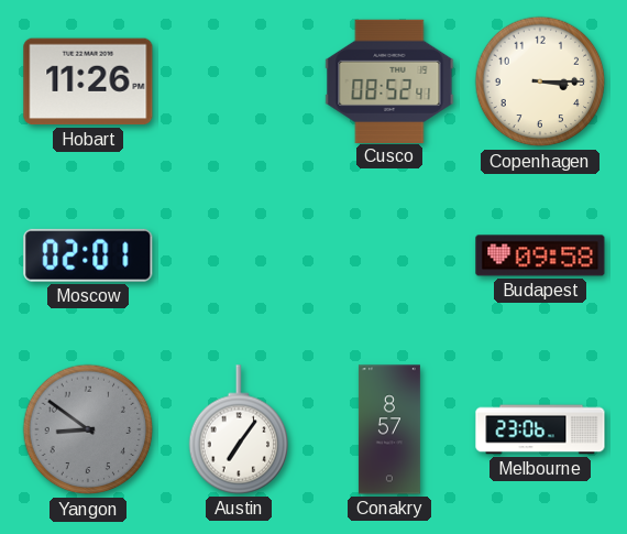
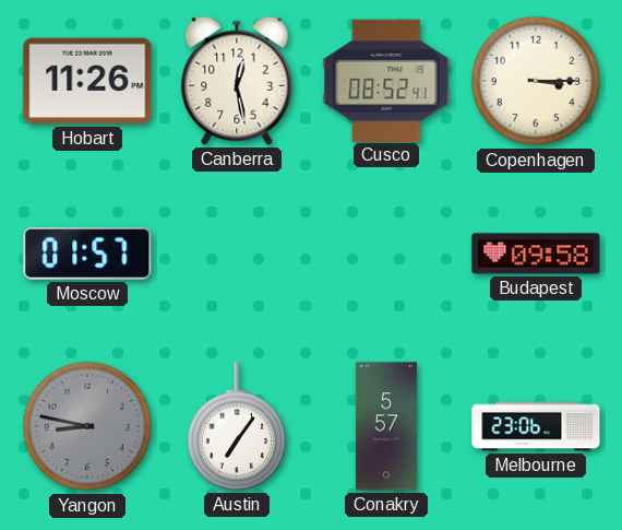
Canberra: none -> 12:28
Moscow: 02:01 -> 01:57
Yangon: 8:51 -> 8:47
Conakry: 8:57 -> 5:57
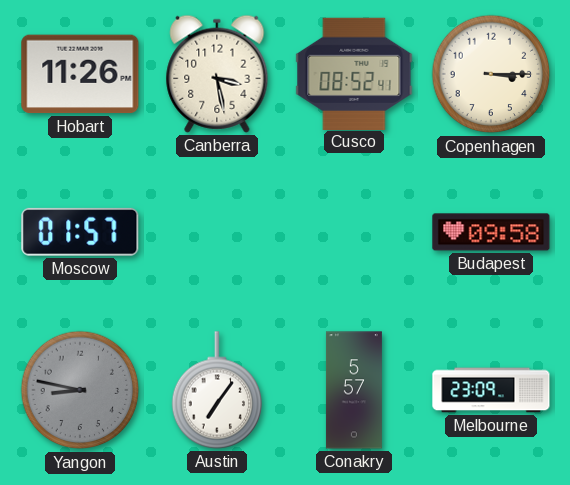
Canberra: 12:28 -> 3:28
Melbourne: 23:06 -> 23:09
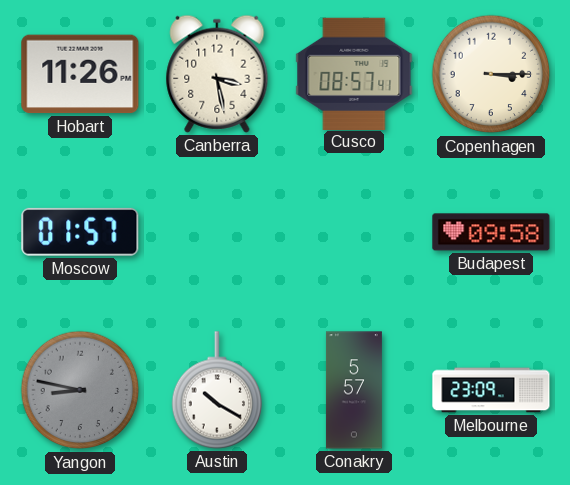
Cusco: 08:52 -> 08:57
Austin: 7:06 -> 10:20
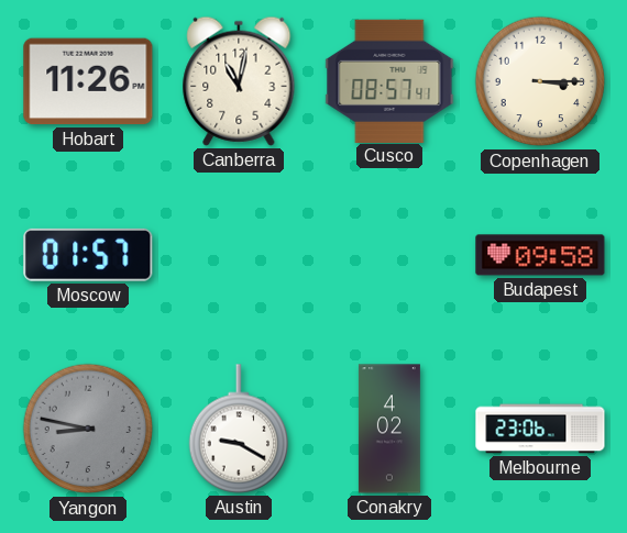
Canberra: 3:28 -> 11:02
Austin: 10:20 -> 9:20
Conakry: 5:57 -> 4:02
Melbourne: 23:09 -> 23:06
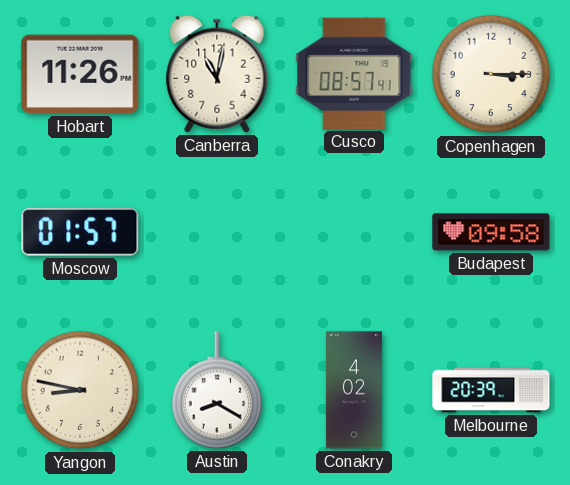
Yangon dial: grey -> cream
Austin: 9:20 -> 8:20
Melbourne: 23:06 -> 20:39
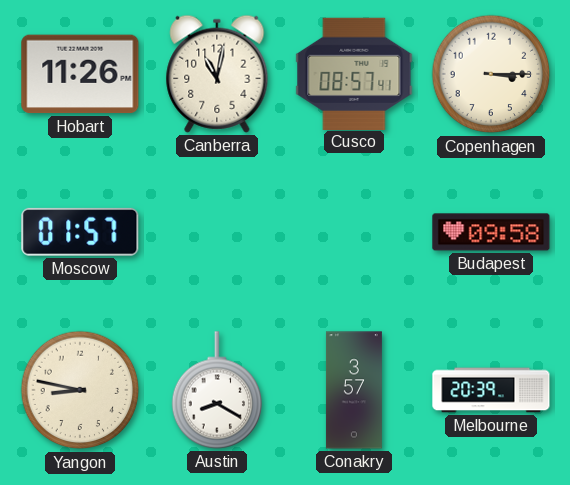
Conakry: 4:02 -> 3:57
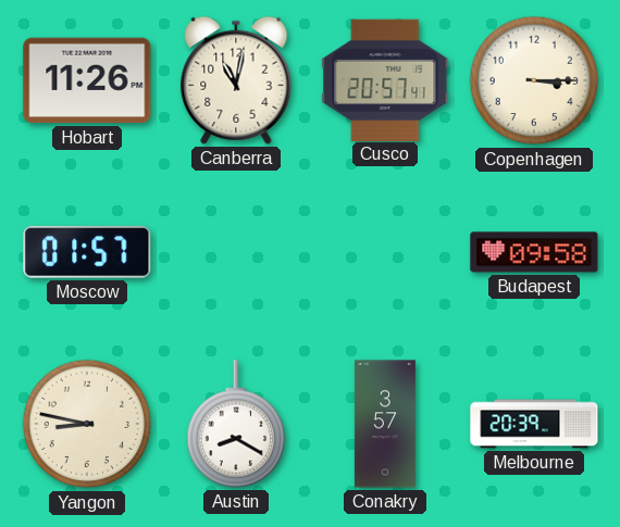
Cusco: 08:57 -> 20:57
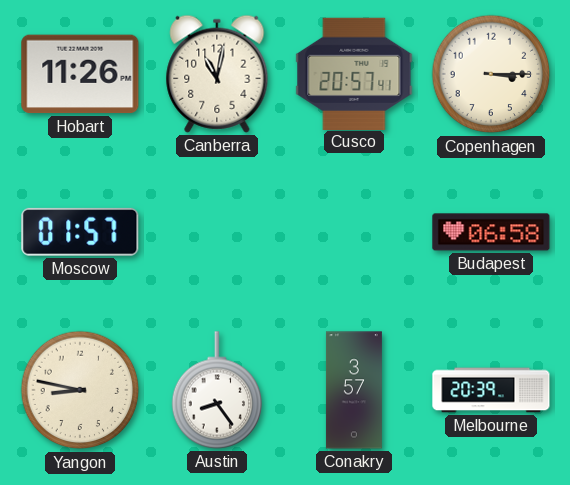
Budapest: 09:58 -> 06:58
Austin: 8:20 -> 8:24
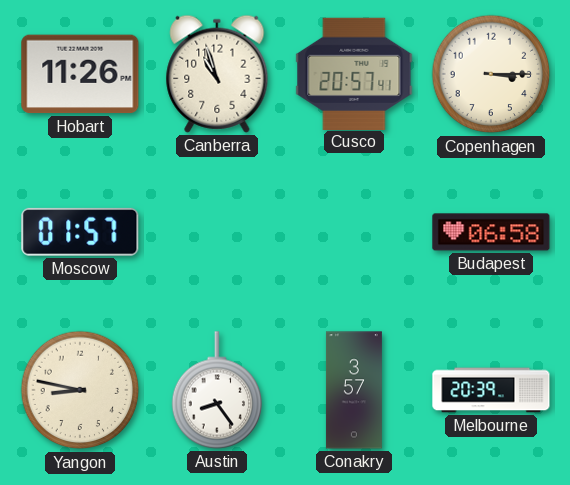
Canberra: 11:02 -> 10:57
